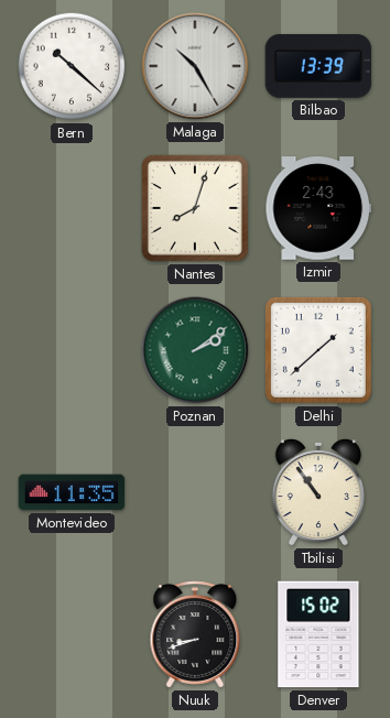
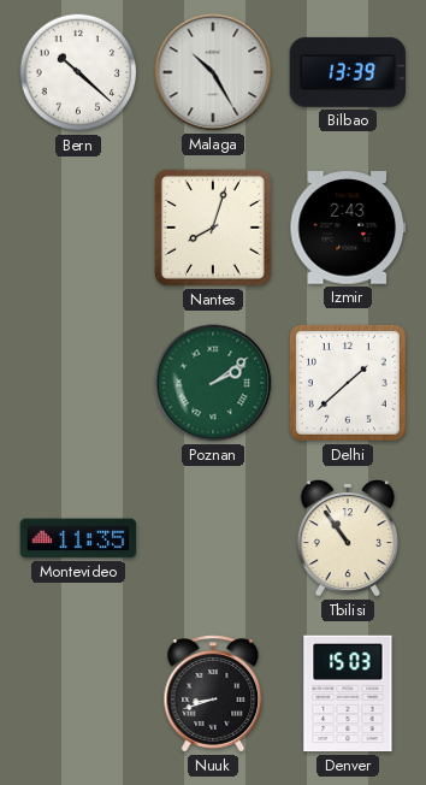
Denver: 15:02 -> 15:03
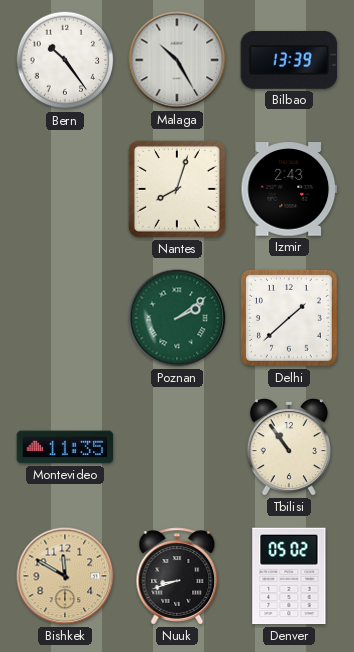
Bern: 10:22 -> 10:24
Bishkek: none -> 11:50
Denver: 15:03 -> 05:02
